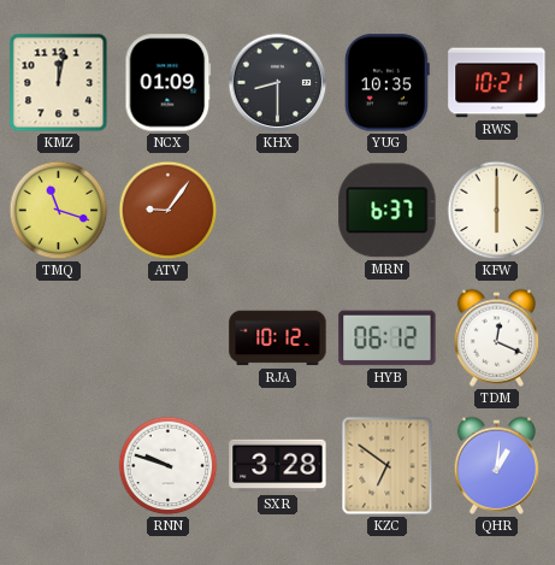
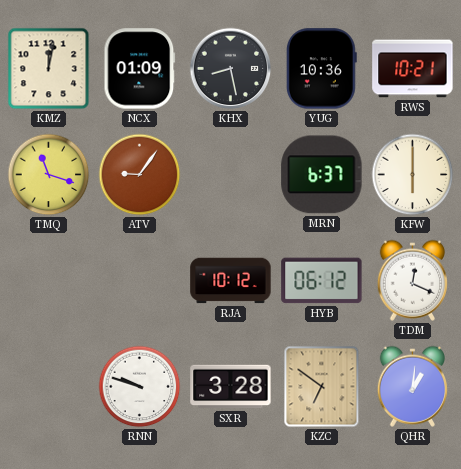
KHX: 8:30 -> 8:28
YUG: 10:35 -> 10:36
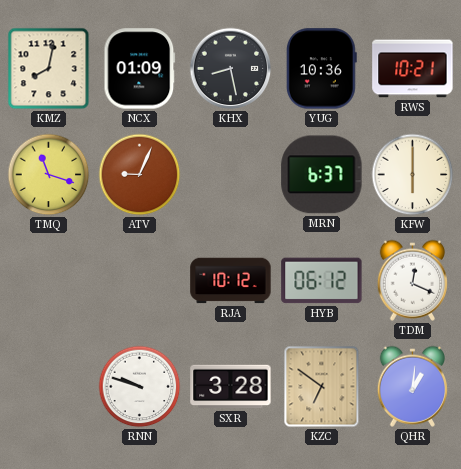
KMZ: 12:02 -> 8:02
ATV: 9:06 -> 9:04
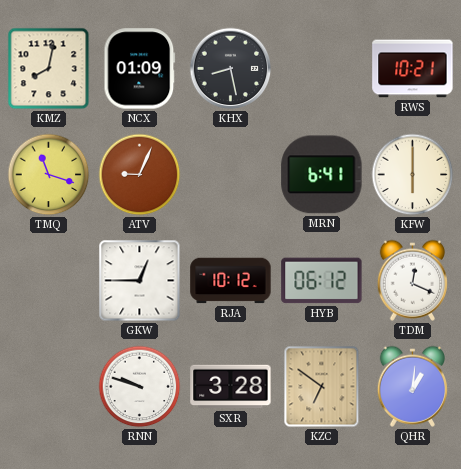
YUG: 10:36 -> none
MRN: 6:37 -> 6:41
GKW: none -> 12:45
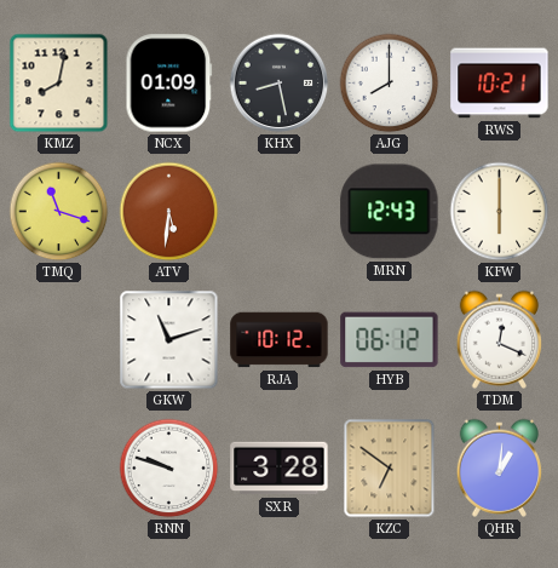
AJG: none -> 8:00
ATV: 9:04 -> 5:31
MRN: 6:41 -> 12:43
GKW: 12:45 -> 11:12
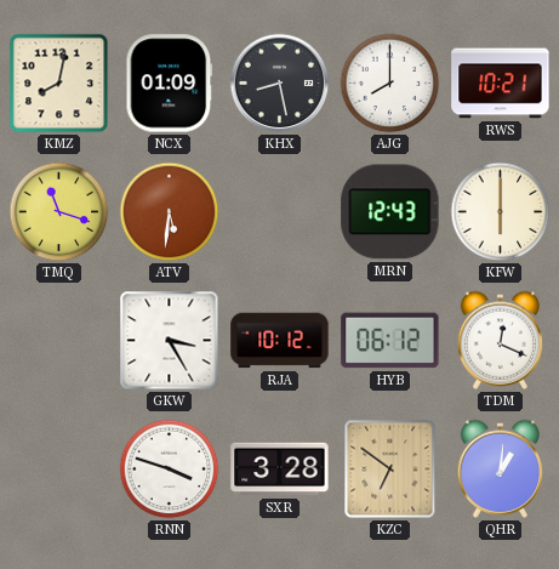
GKW: 11:12 -> 3:25
RNN: 9:48 -> 3:48
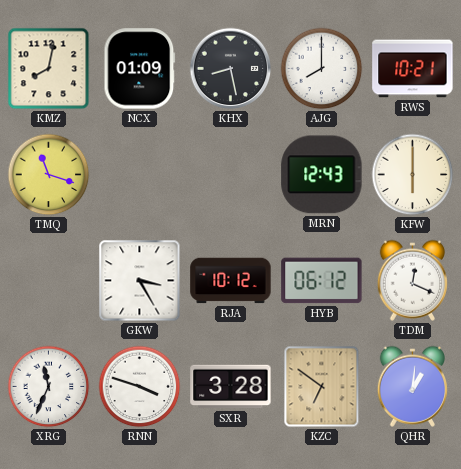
ATV: 5:31 -> none
XRG: none -> 11:34
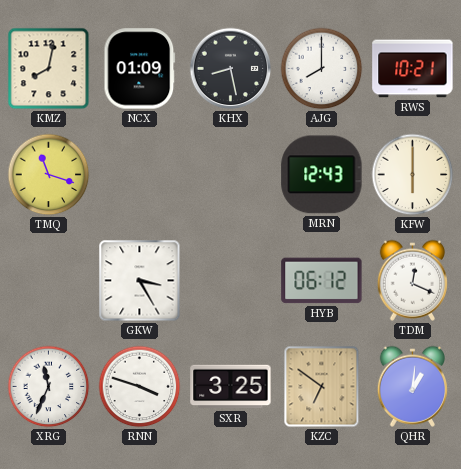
RJA: 10:12 -> none
SXR: 3:28 -> 3:25
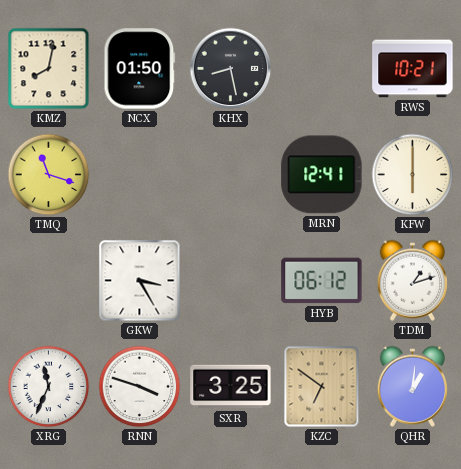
NCX: 01:09 -> 01:50
AJG: 8:00 -> none
MRN: 12:43 -> 12:41
TDM: 12:19 -> 1:12
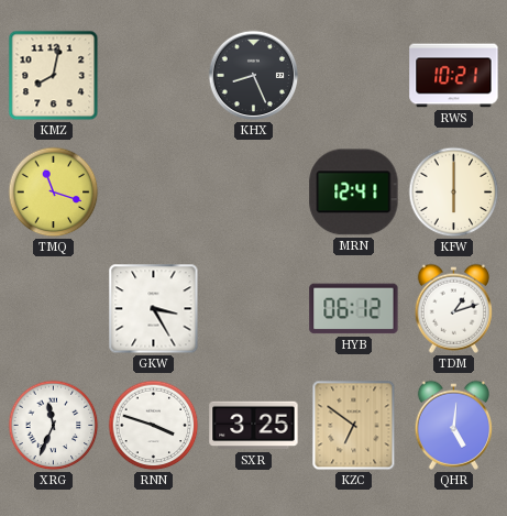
NCX: 01:50 -> none
KHX: 8:28 -> 8:26
QHR: 1:01 -> 5:01
